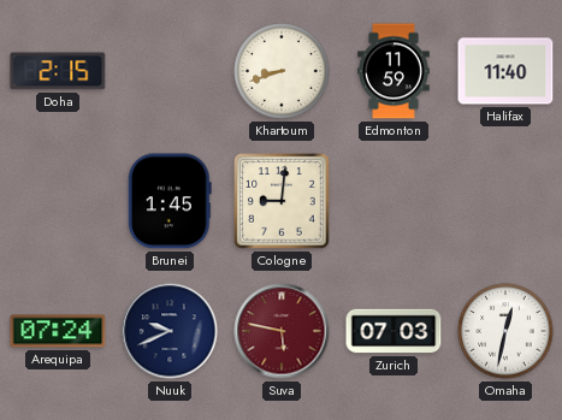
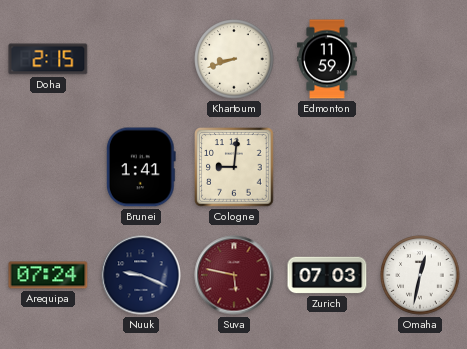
Halifax: 11:40 -> none
Brunei: 1:45 -> 1:41
Nuuk: 9:41 -> 9:19
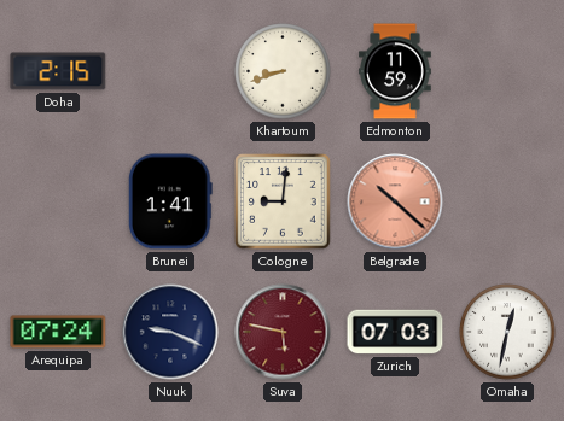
Belgrade: none -> 10:22
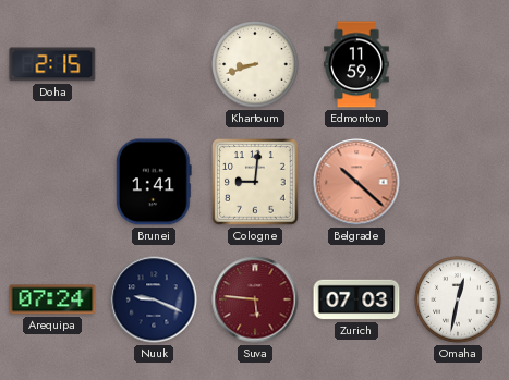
Suva: 5:47 -> 5:46
